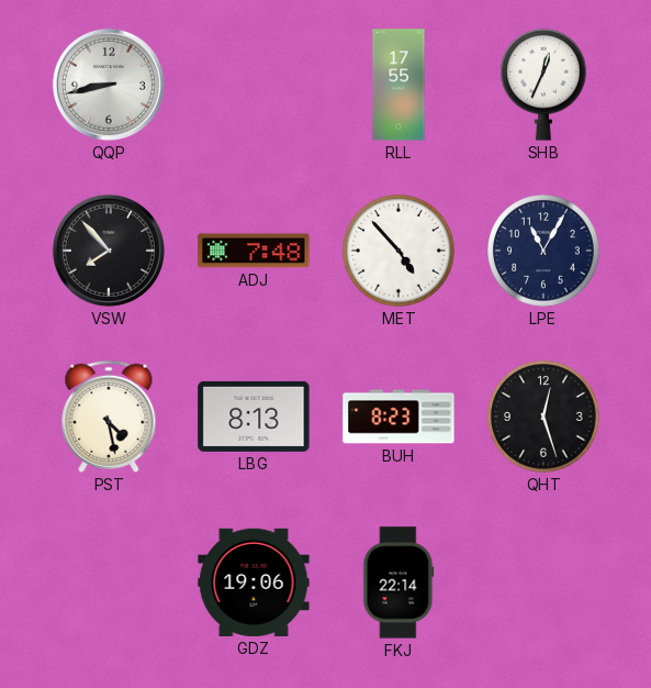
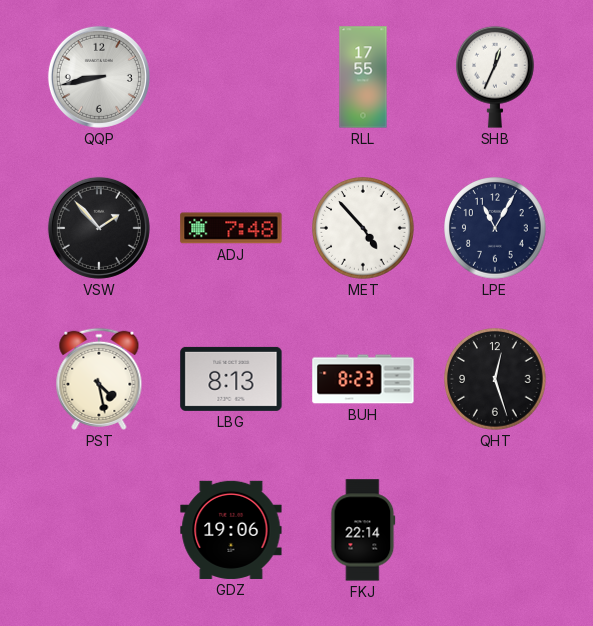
VSW: 7:53 -> 1:53
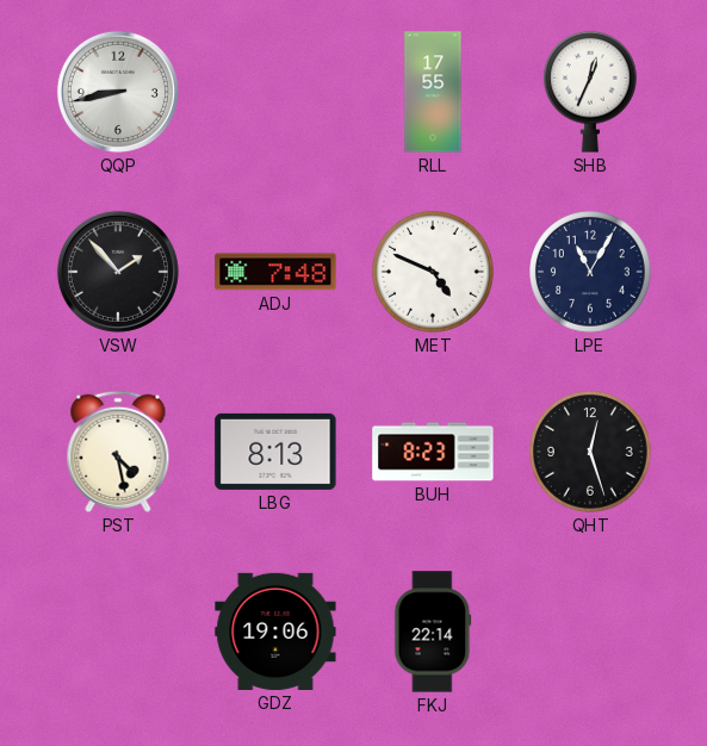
MET: 4:53 -> 4:49
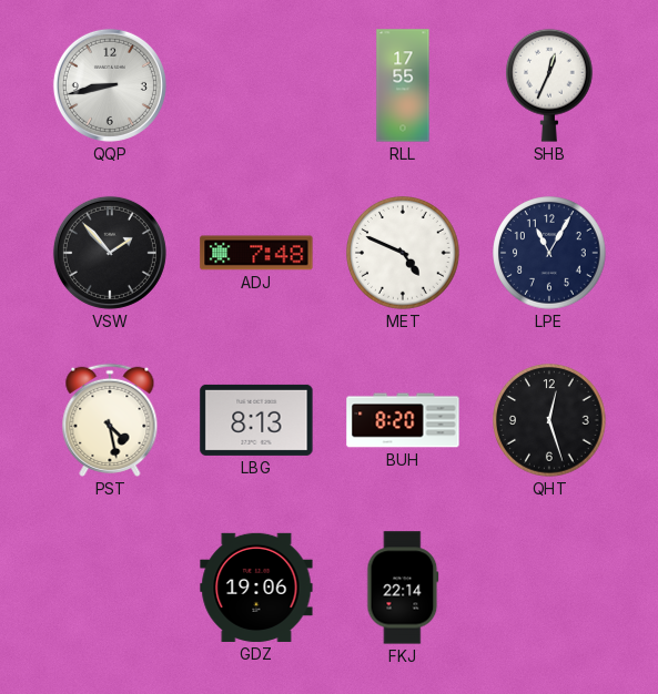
BUH: 8:23 -> 8:20
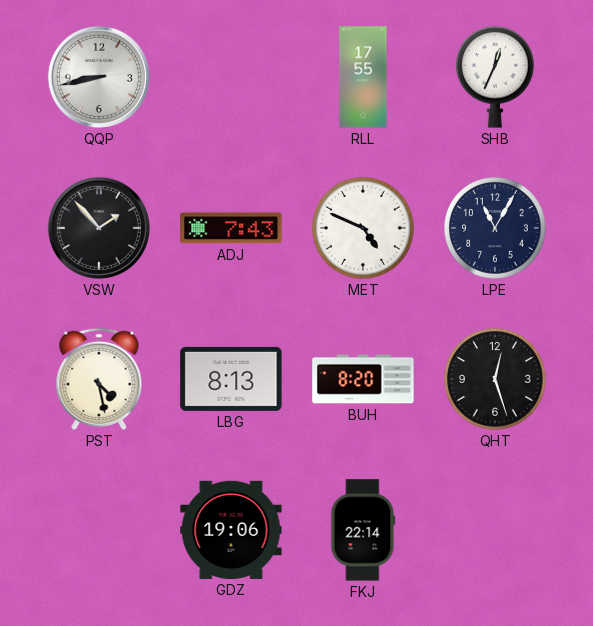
ADJ: 7:48 -> 7:43
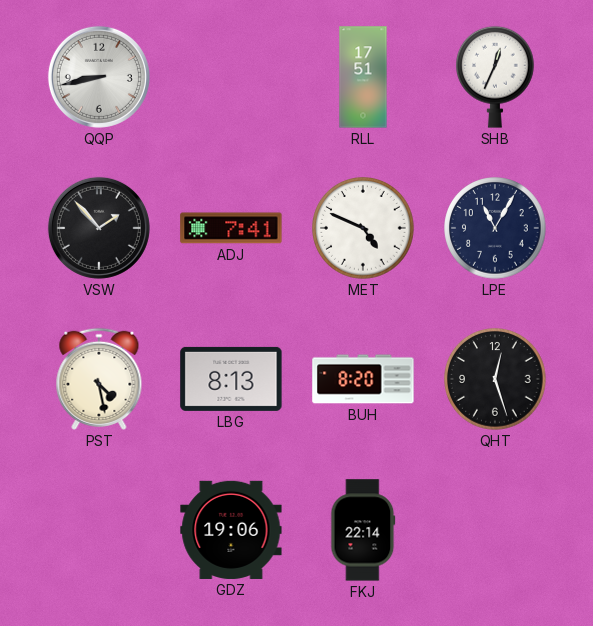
RLL: 17:55 -> 17:51
ADJ: 7:43 -> 7:41
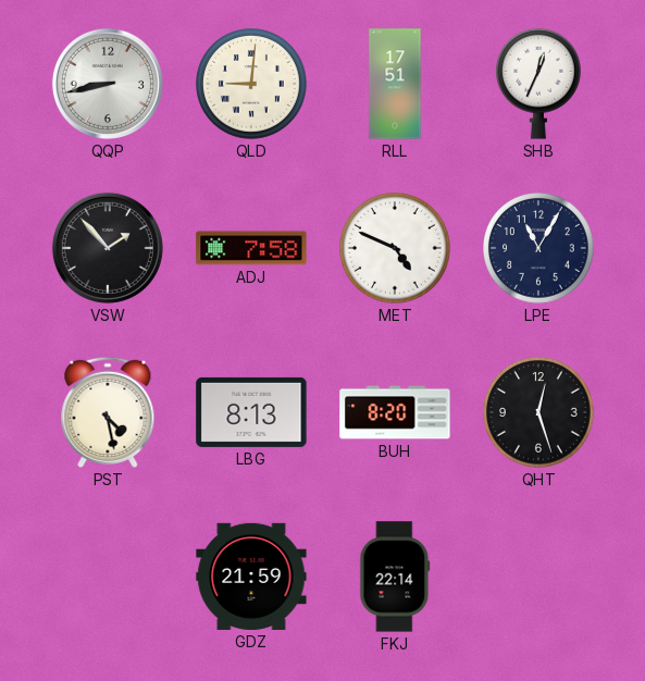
QLD: none -> 9:01
ADJ: 7:41 -> 7:58
GDZ: 19:06 -> 21:59
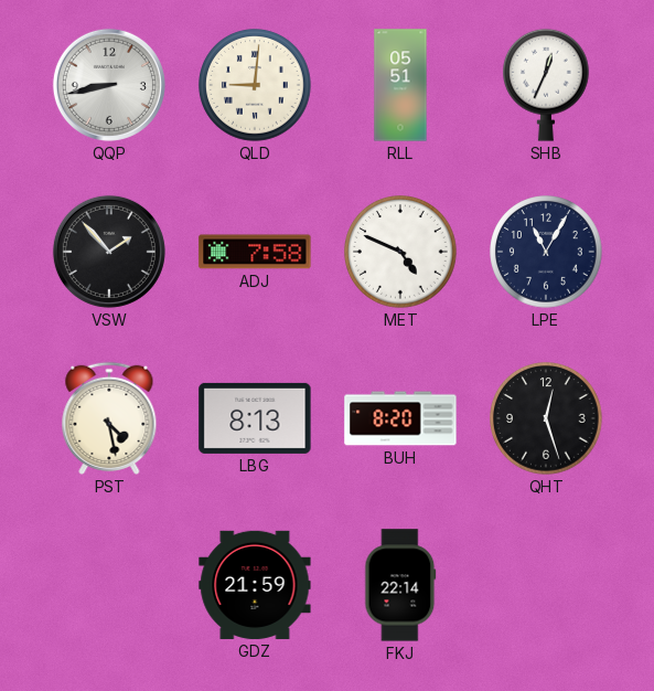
RLL: 17:51 -> 05:51
